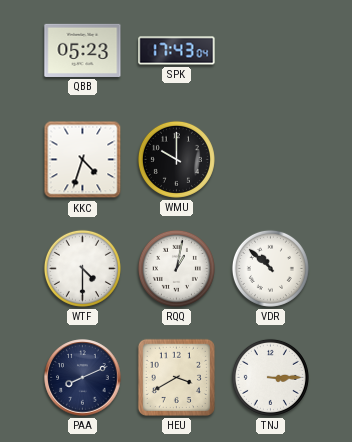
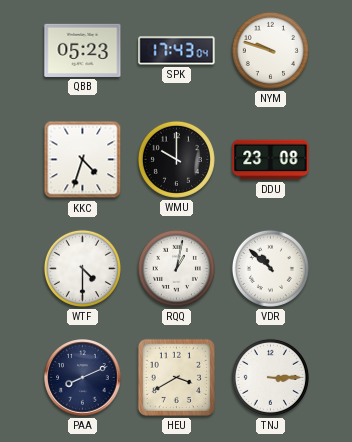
NYM: none -> 9:48
DDU: none -> 23:08
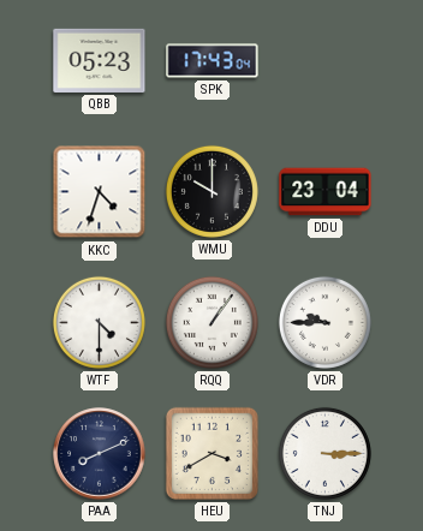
NYM: 9:48 -> none
DDU: 23:08 -> 23:04
RQQ: 1:02 -> 1:06
VDR: 10:52 -> 9:45
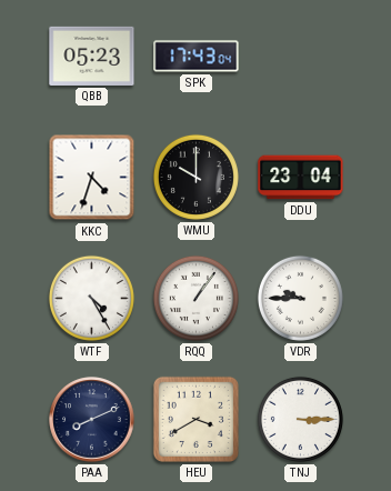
WTF: 4:30 -> 4:25
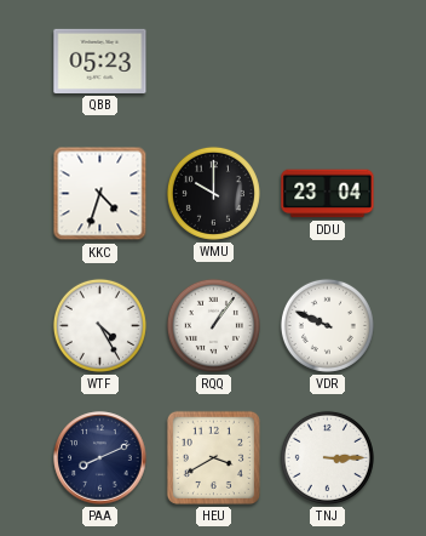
SPK: 17:43 -> none
VDR: 9:45 -> 9:49
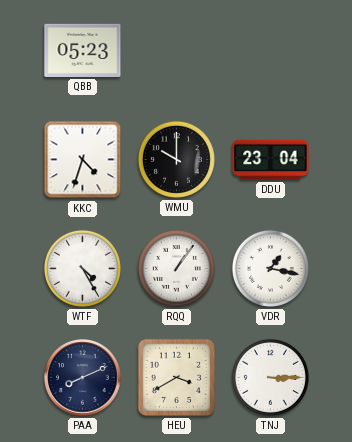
VDR: 9:49 -> 1:17
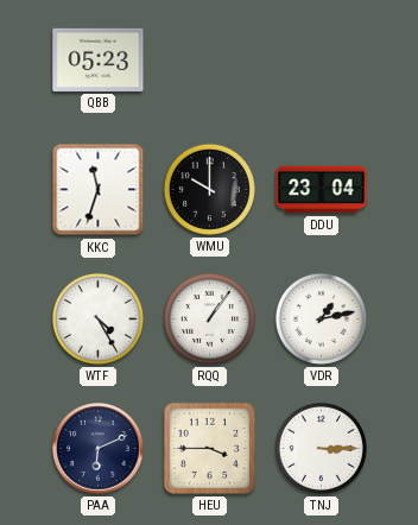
KKC: 4:33 -> 11:33
VDR: 1:17 -> 1:13
PAA: 8:11 -> 6:11
HEU: 3:40 -> 3:45
